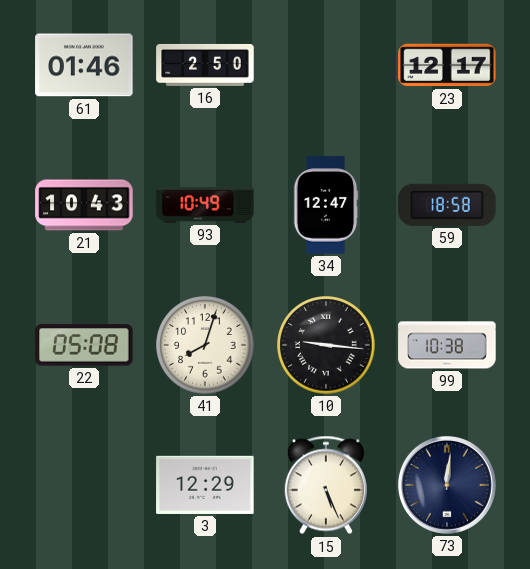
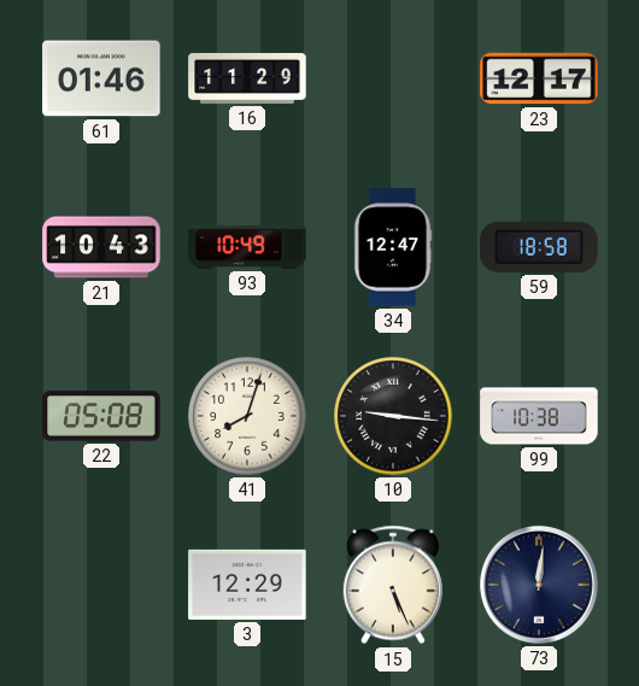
16: 2:50 -> 11:29
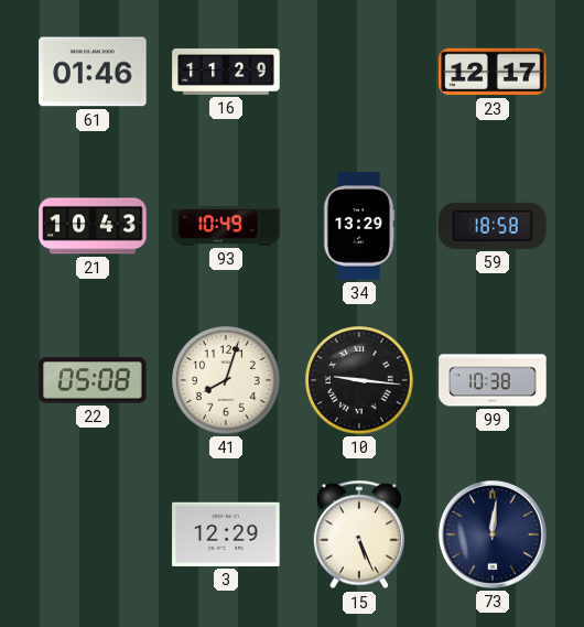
34: 12:47 -> 13:29
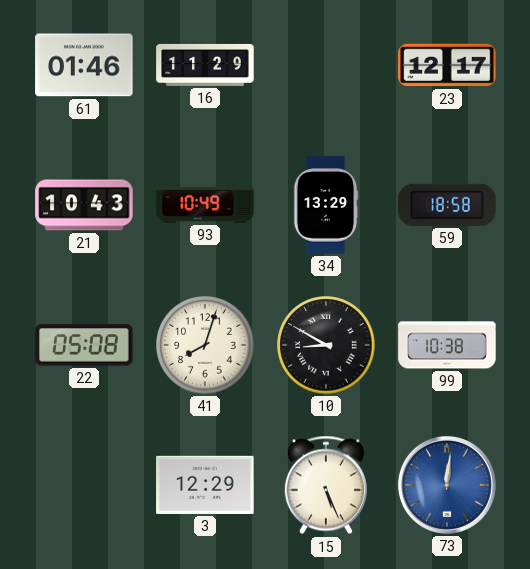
10: 9:16 -> 8:50
73 dial: navy -> blue
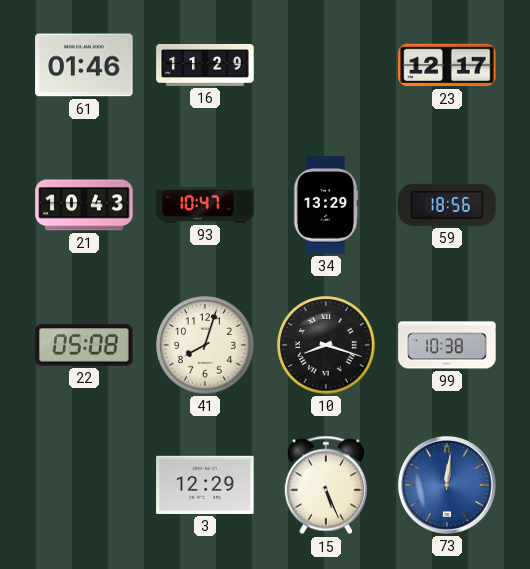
93: 10:49 -> 10:47
59: 18:58 -> 18:56
10: 8:50 -> 8:18
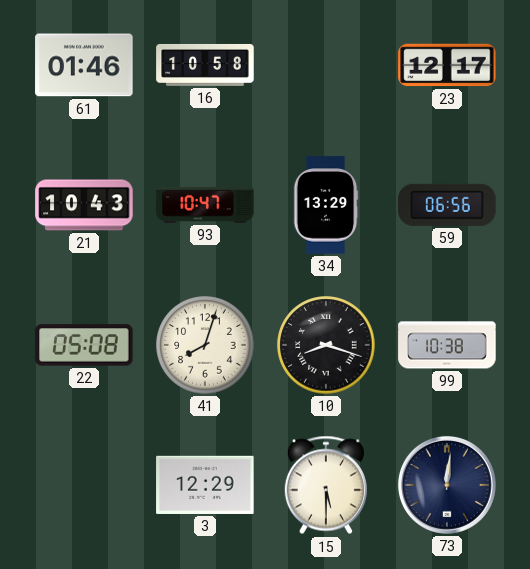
16: 11:29 -> 10:58
59: 18:56 -> 06:56
15: 5:26 -> 5:30
73 dial: blue -> navy
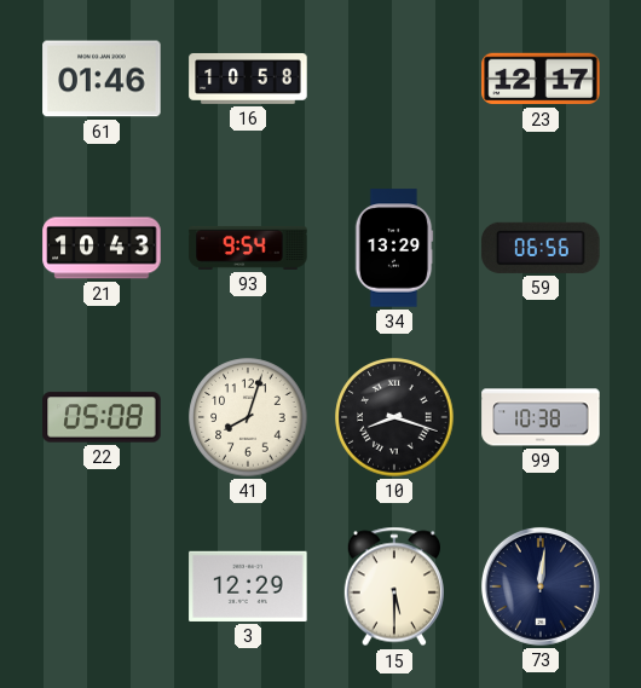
93: 10:47 -> 9:54
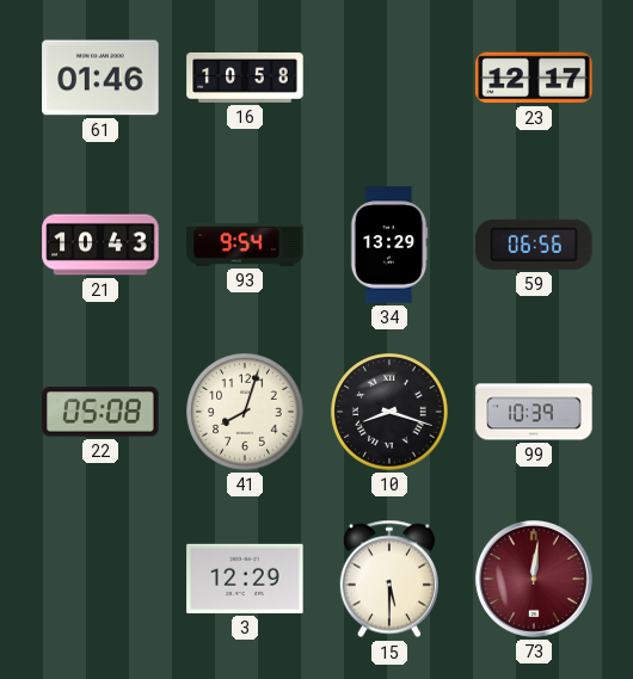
99: 10:38 -> 10:39
73 dial: navy -> burgundy
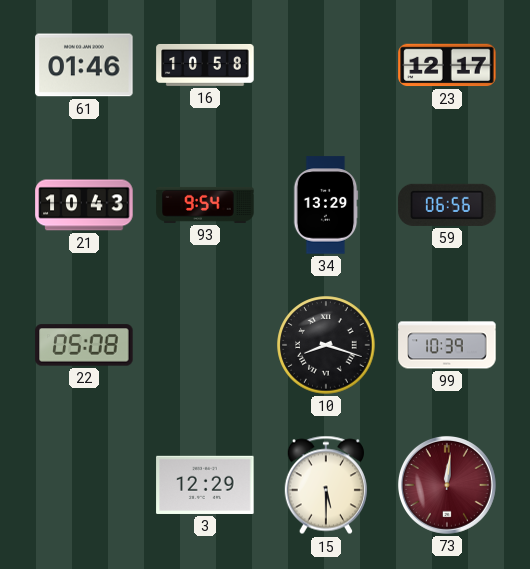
41: 8:03 -> none
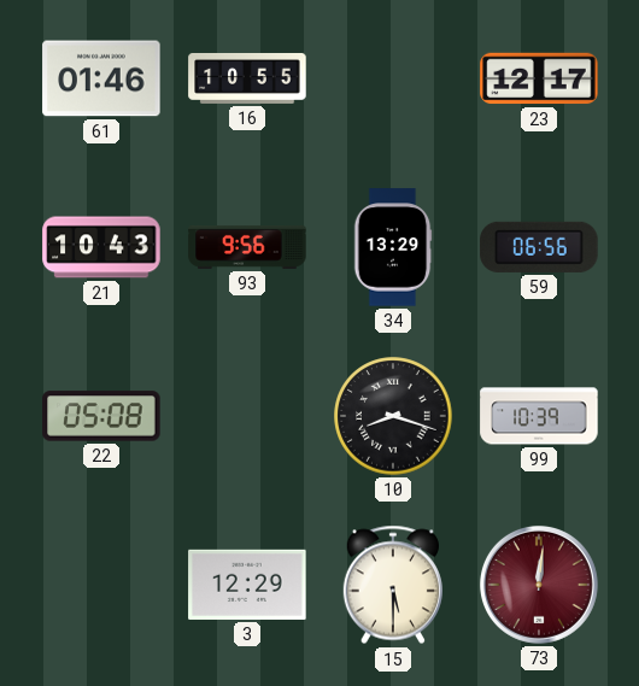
16: 10:58 -> 10:55
93: 9:54 -> 9:56
